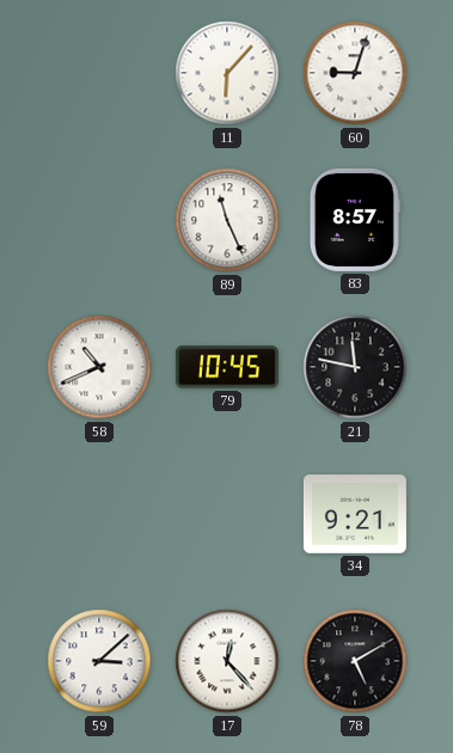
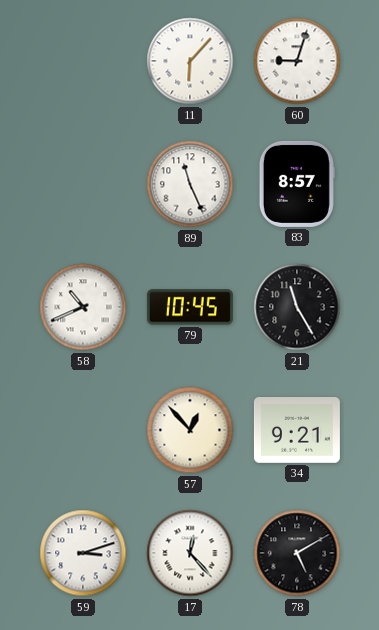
21: 11:47 -> 11:25
57: none -> 12:53
59: 3:08 -> 3:12
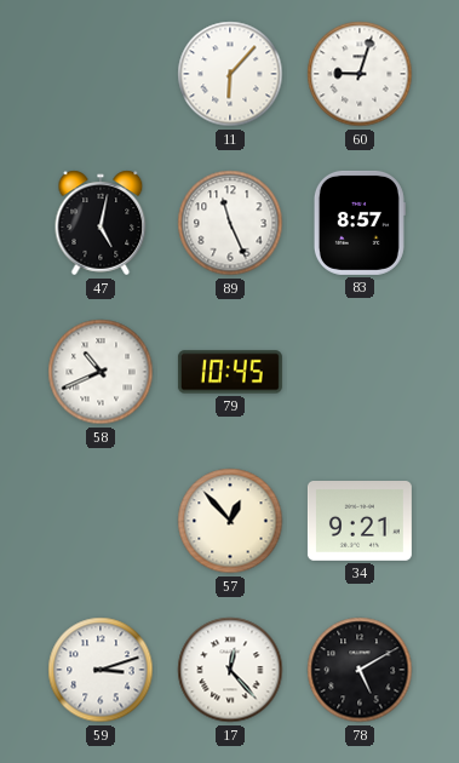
47: none -> 5:02
21: 11:25 -> none
